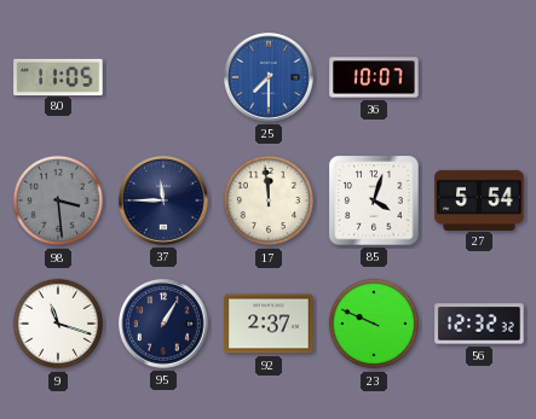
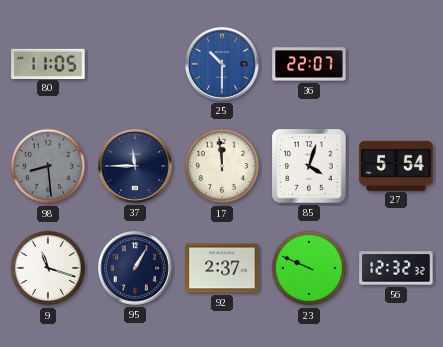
25: 7:30 -> 10:30
36: 10:07 -> 22:07
98: 3:29 -> 8:29
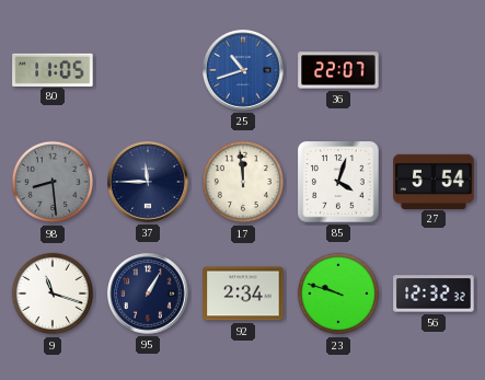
25: 10:30 -> 10:42
92: 2:37 -> 2:34
23: 9:49 -> 9:48
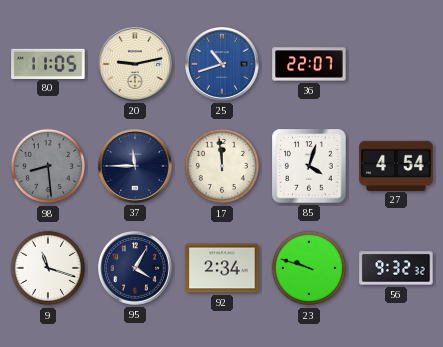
20: none -> 9:13
27: 5:54 -> 4:54
95: 1:05 -> 4:05
56: 12:32 -> 9:32
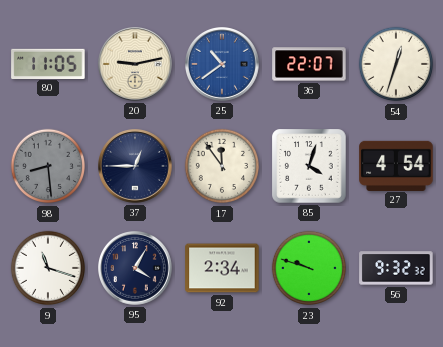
25: 10:42 -> 10:39
54: none -> 12:33
37: 11:45 -> 12:45
17: 11:59 -> 11:54
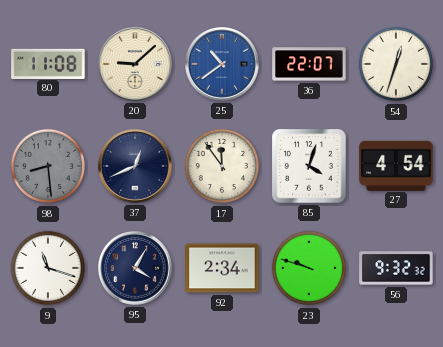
80: 11:05 -> 11:08
20: 9:13 -> 9:08
37: 12:45 -> 12:41
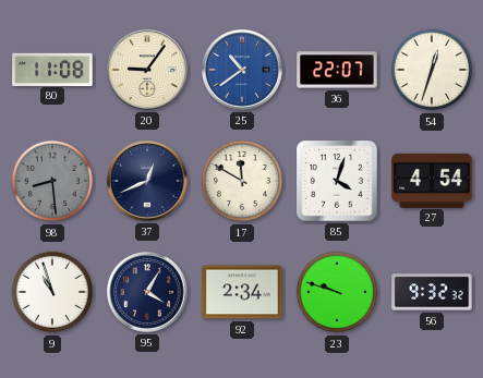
20: 9:08 -> 9:06
17: 11:54 -> 11:50
9: 11:18 -> 10:57
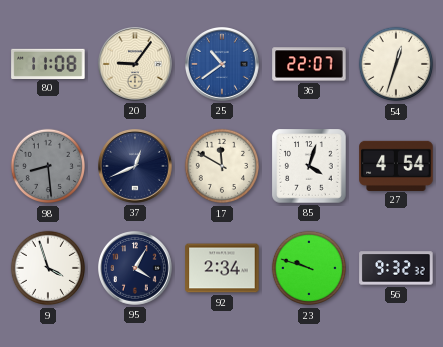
9: 10:57 -> 3:57
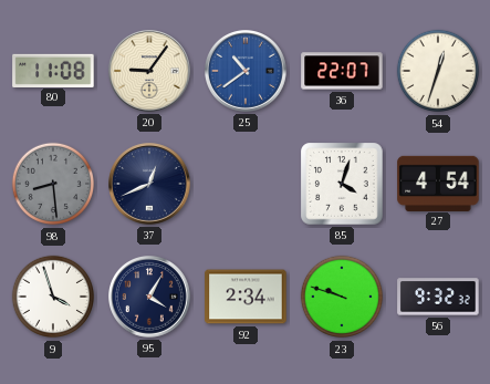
17: 11:50 -> none
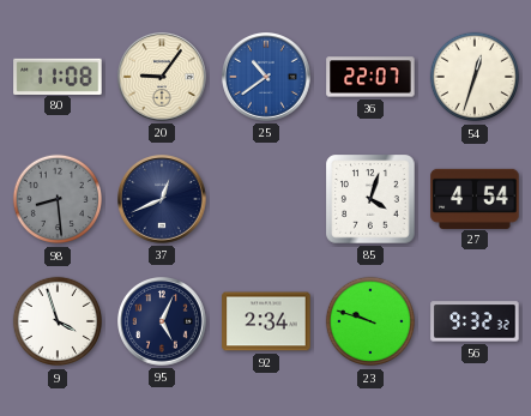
95: 4:05 -> 5:04
